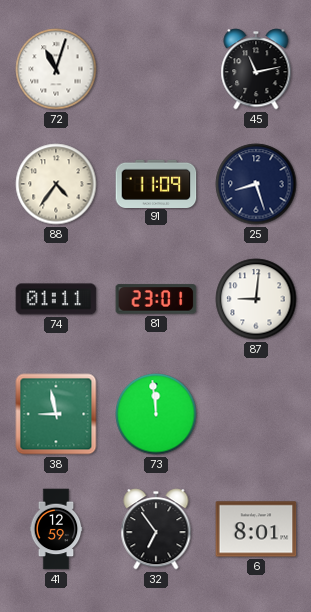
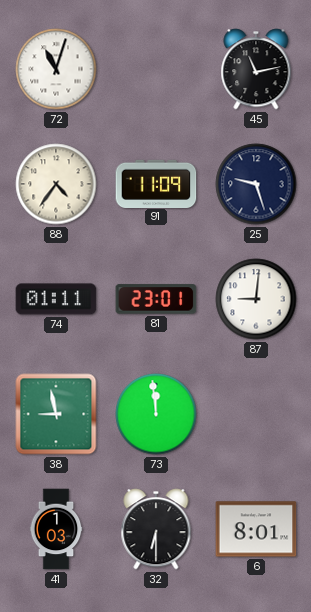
25: 8:27 -> 9:27
41: 12:59 -> 1:03
32: 6:54 -> 6:30
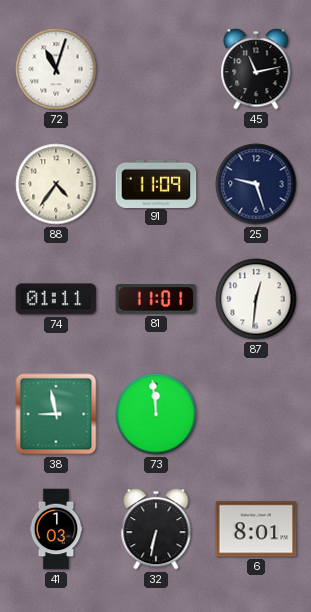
81: 23:01 -> 11:01
87: 9:01 -> 12:31
32: 6:30 -> 6:32
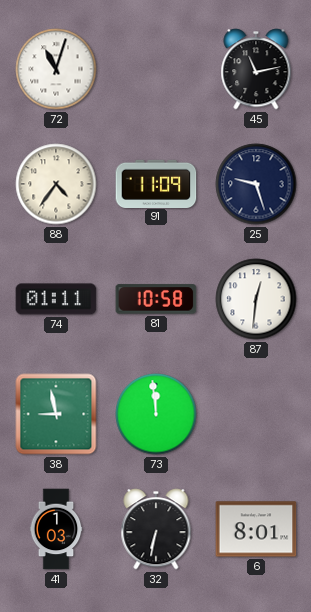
81: 11:01 -> 10:58
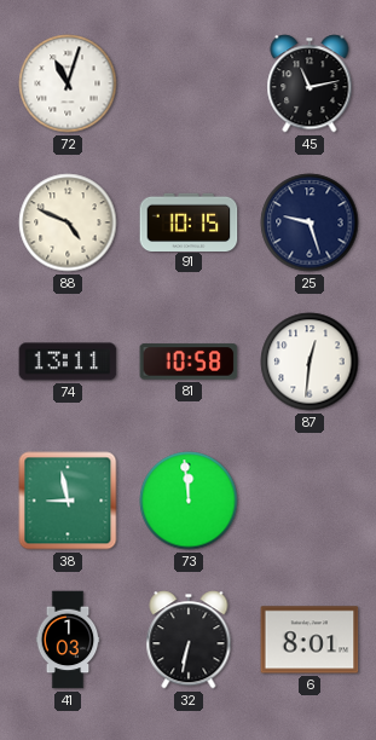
88: 4:36 -> 4:49
91: 11:09 -> 10:15
74: 01:11 -> 13:11
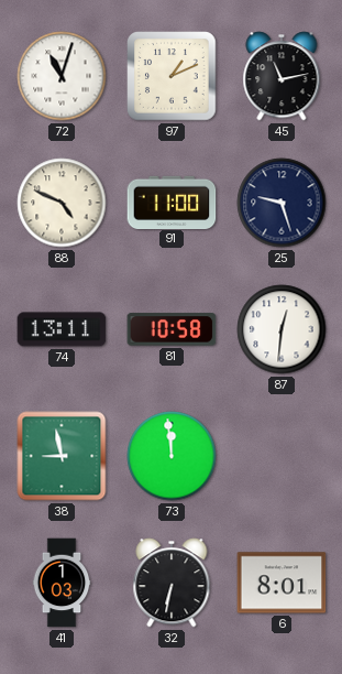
97: none -> 1:11
91: 10:15 -> 11:00
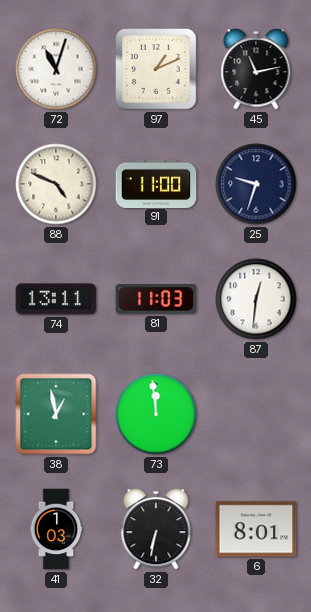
25: 9:27 -> 9:33
81: 10:58 -> 11:03
38: 8:58 -> 12:58
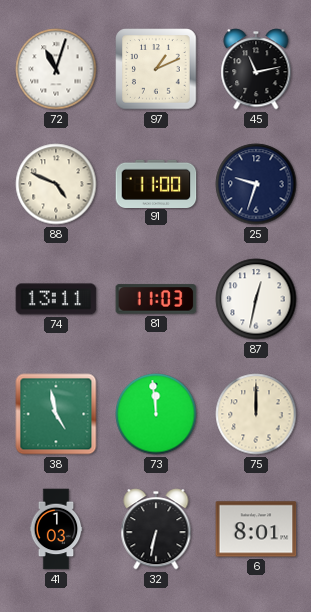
87: 12:31 -> 12:32
38: 12:58 -> 4:58
75: none -> 12:00
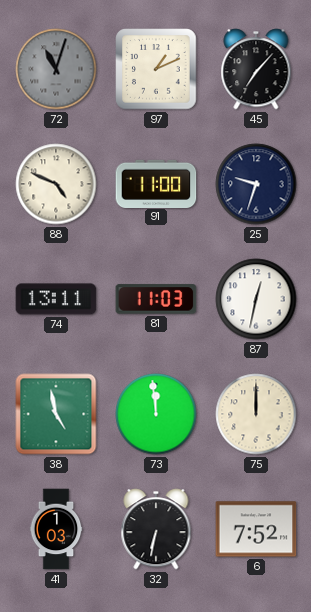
72 dial: white -> grey
45: 11:13 -> 7:07
6: 8:01 -> 7:52
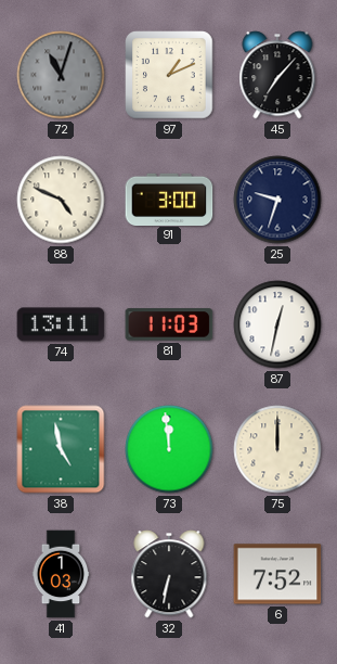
91: 11:00 -> 3:00
